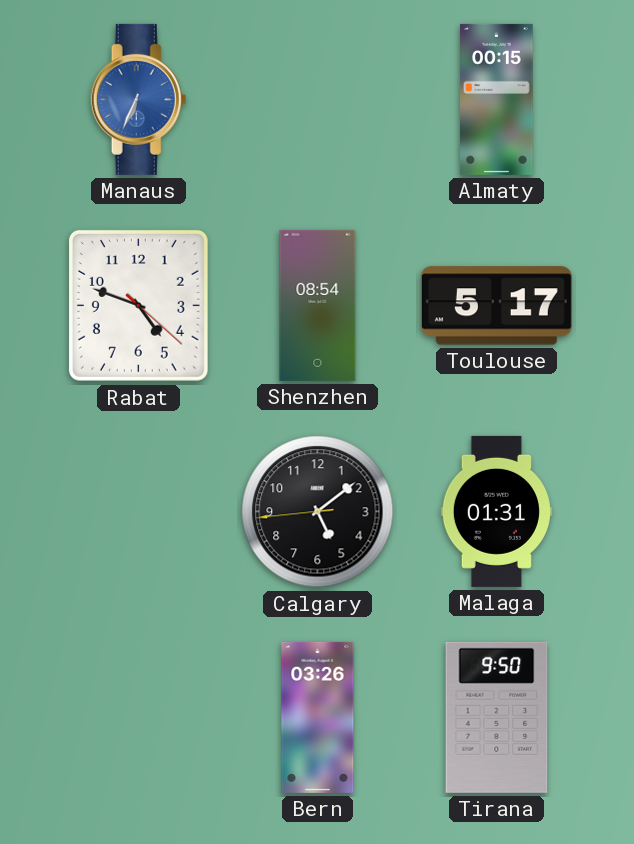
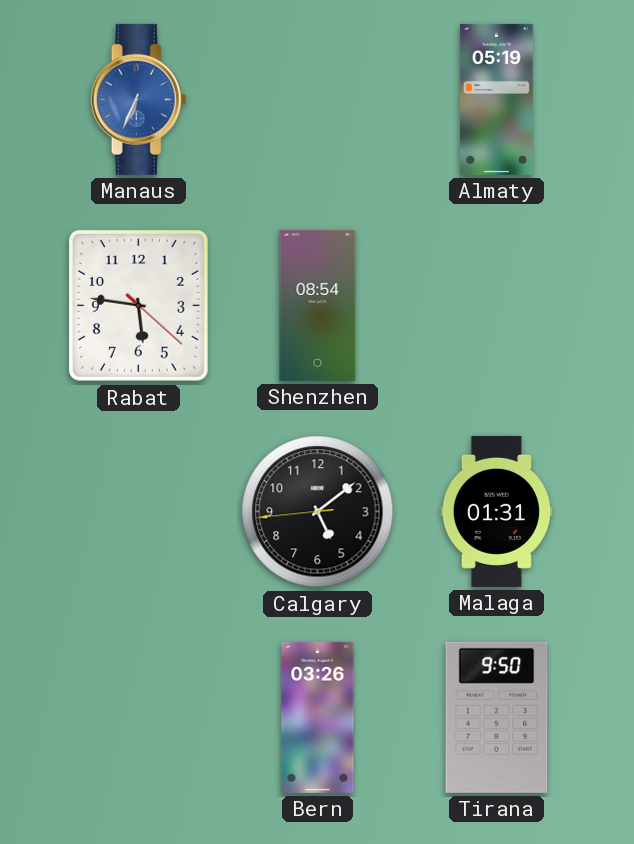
Almaty: 00:15 -> 05:19
Rabat: 4:48 -> 5:46
Toulouse: 5:17 -> none
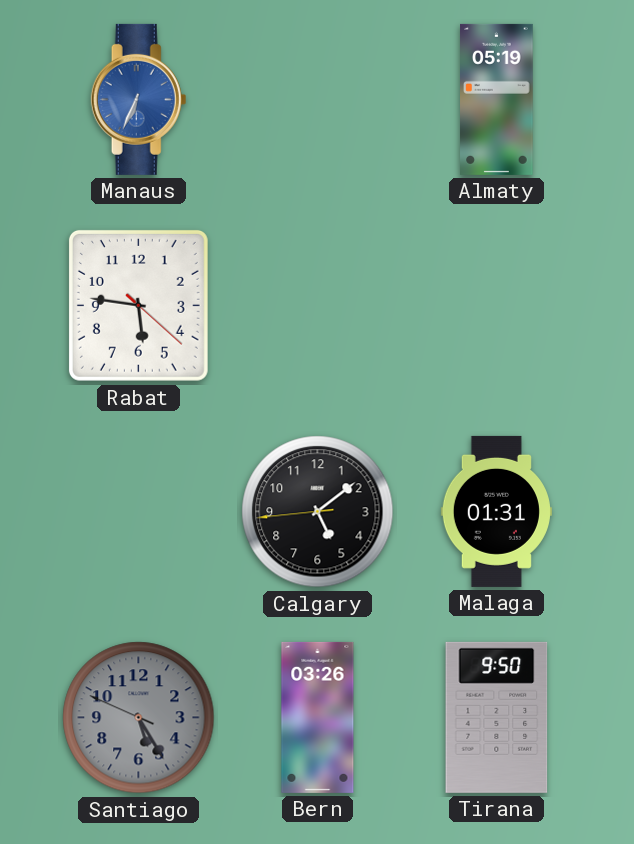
Shenzhen: 08:54 -> none
Santiago: none -> 5:24
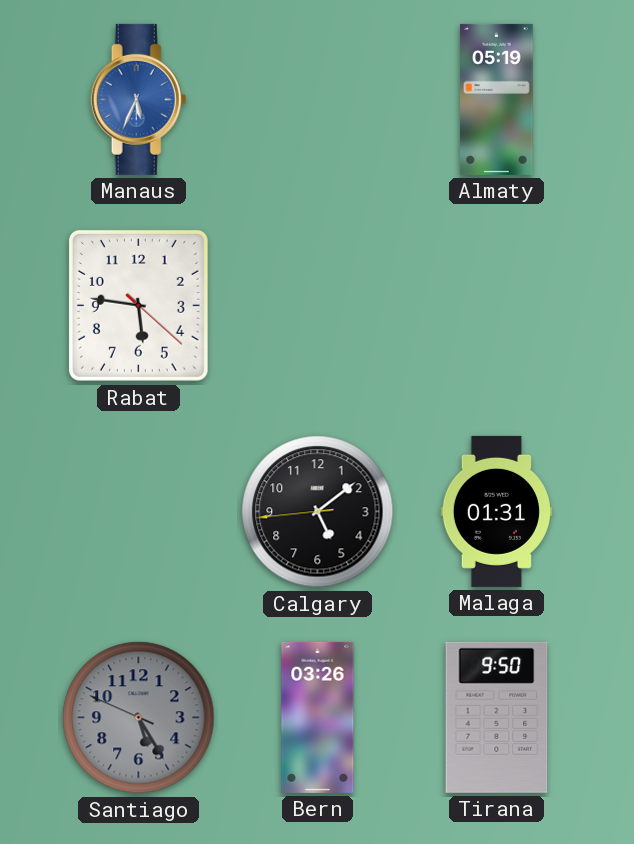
Manaus: 6:34 -> 5:34
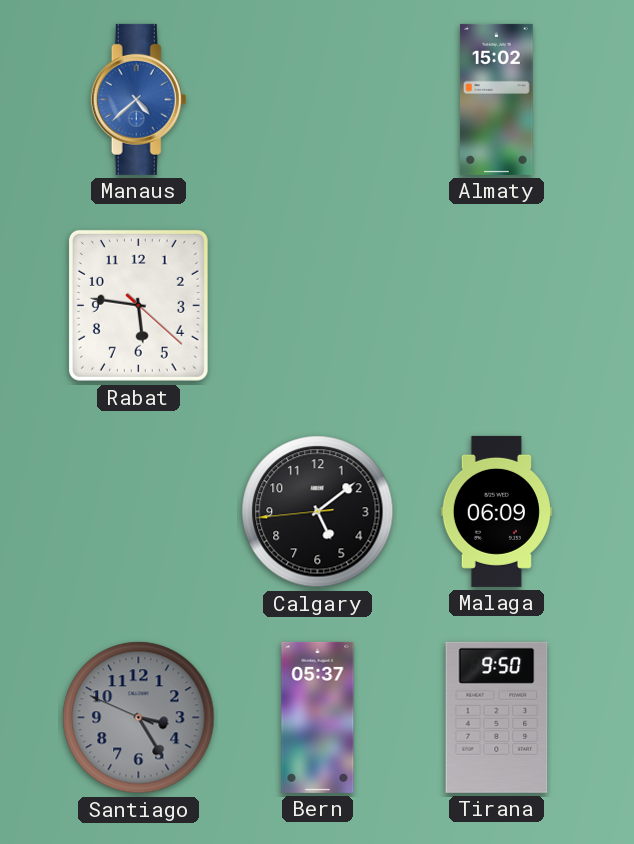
Manaus: 5:34 -> 4:38
Almaty: 05:19 -> 15:02
Malaga: 01:31 -> 06:09
Santiago: 5:24 -> 3:24
Bern: 03:26 -> 05:37
